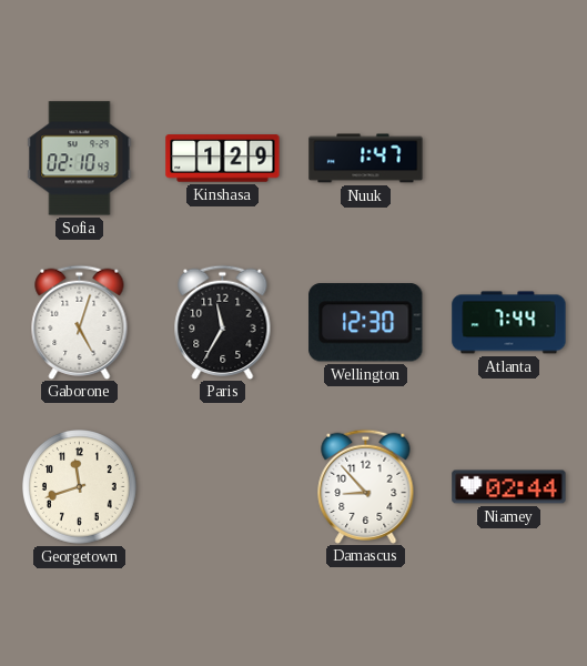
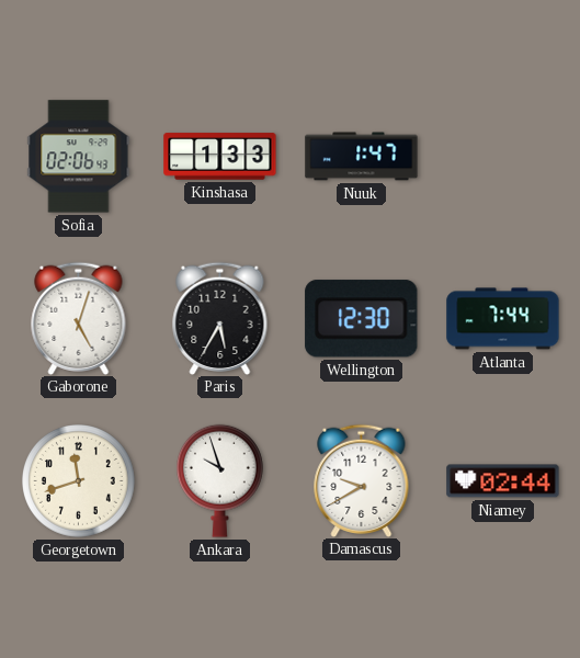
Sofia: 02:10 -> 02:06
Kinshasa: 1:29 -> 1:33
Paris: 11:35 -> 5:35
Ankara: none -> 9:57
Damascus: 8:53 -> 9:40
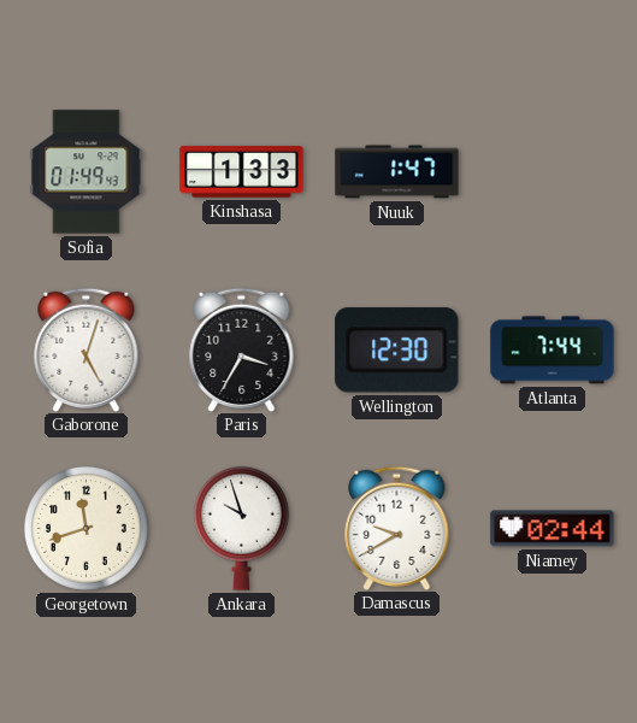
Sofia: 02:06 -> 01:49
Paris: 5:35 -> 3:35
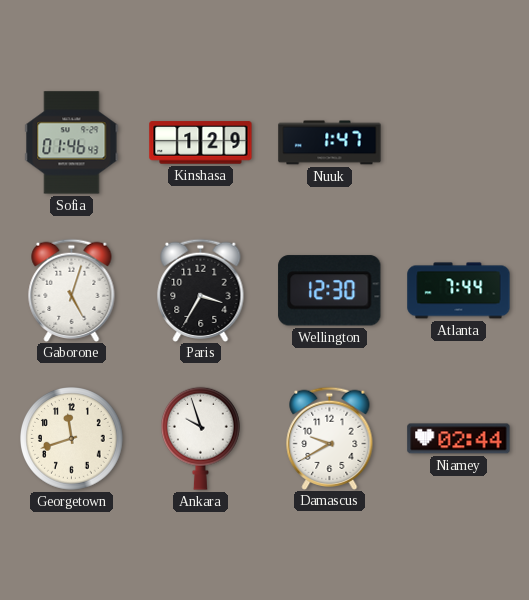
Sofia: 01:49 -> 01:46
Kinshasa: 1:33 -> 1:29
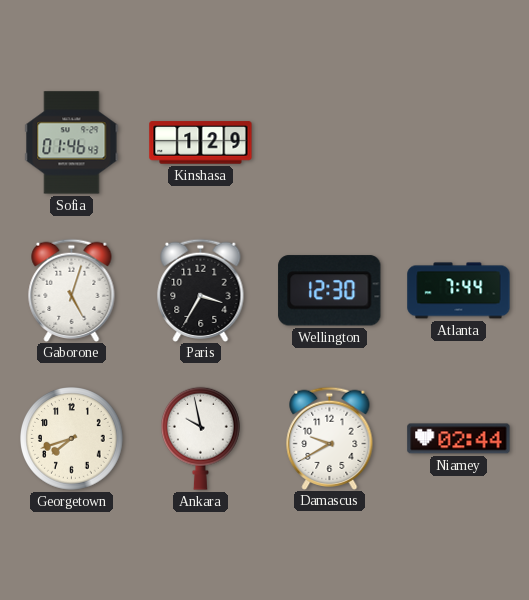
Nuuk: 1:47 -> none
Georgetown: 11:42 -> 7:42
Ankara: 9:57 -> 9:58
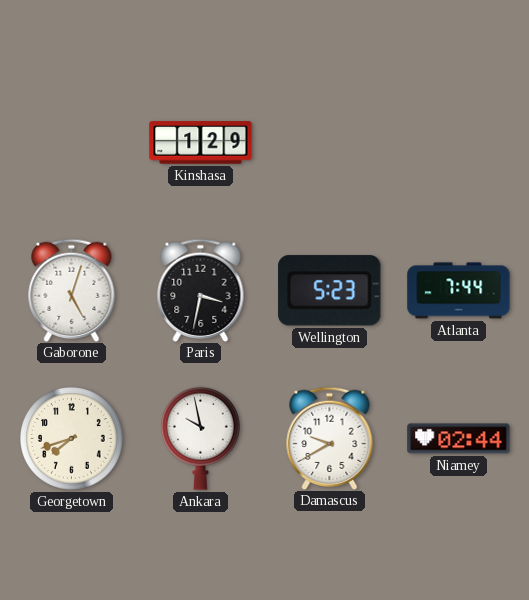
Sofia: 01:46 -> none
Paris: 3:35 -> 3:32
Wellington: 12:30 -> 5:23
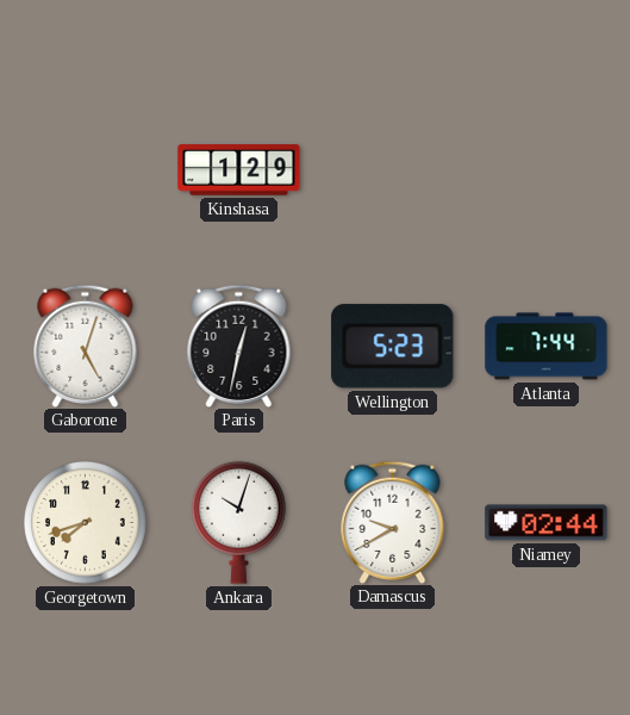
Paris: 3:32 -> 12:32
Ankara: 9:58 -> 10:03
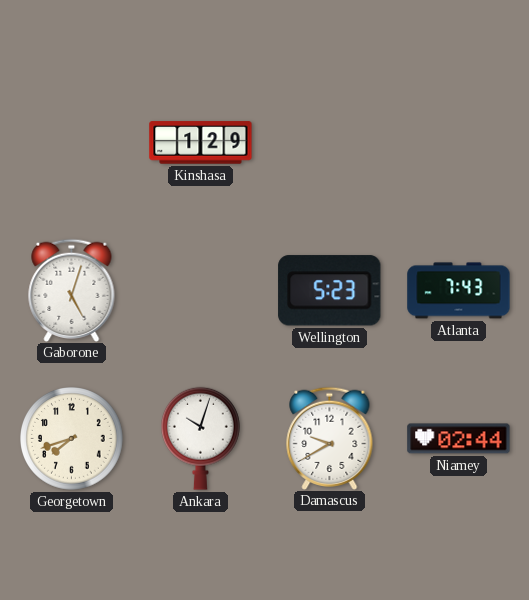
Paris: 12:32 -> none
Atlanta: 7:44 -> 7:43
